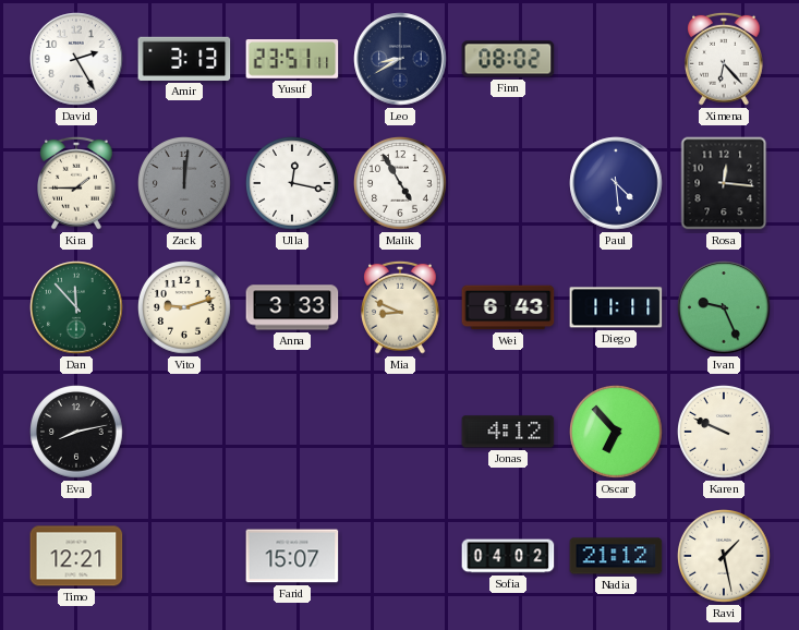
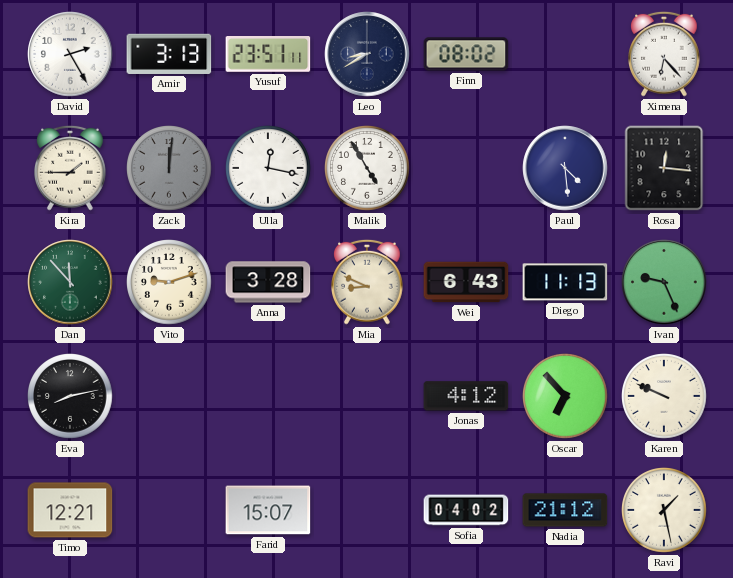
Anna: 3:33 -> 3:28
Diego: 11:11 -> 11:13
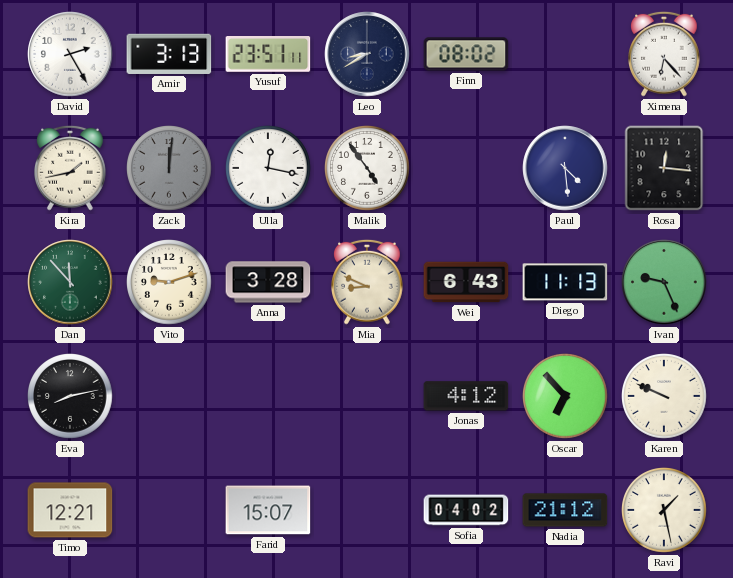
Kira: 1:45 -> 1:43
Malik: 4:55 -> 4:54
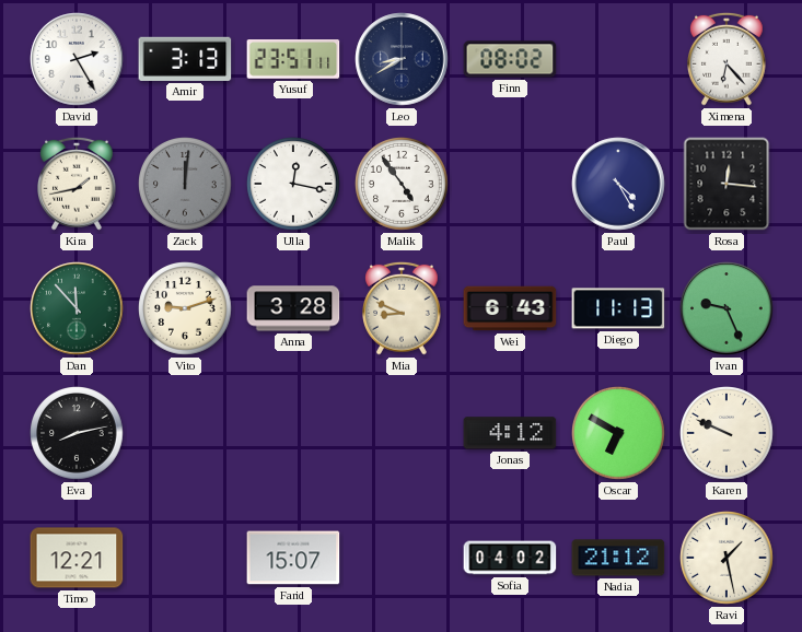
Paul: 4:29 -> 4:25
Oscar: 6:53 -> 6:50
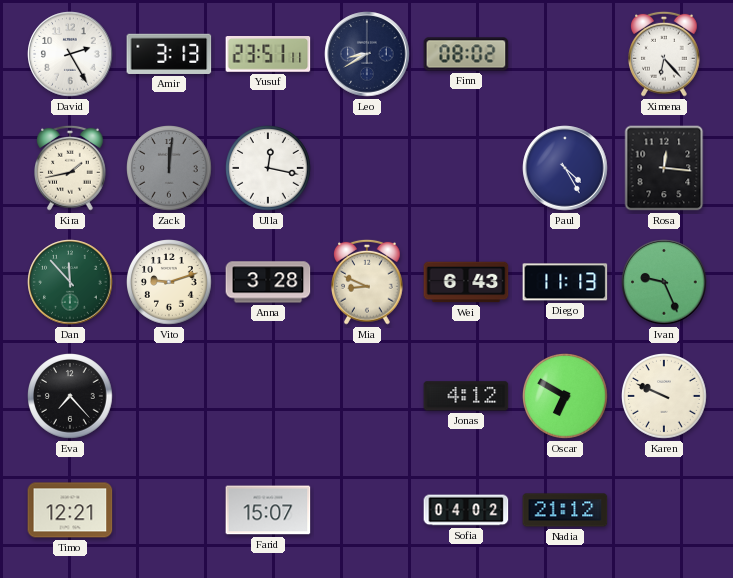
Malik: 4:54 -> none
Eva: 8:13 -> 7:23
Ravi: 1:28 -> none
